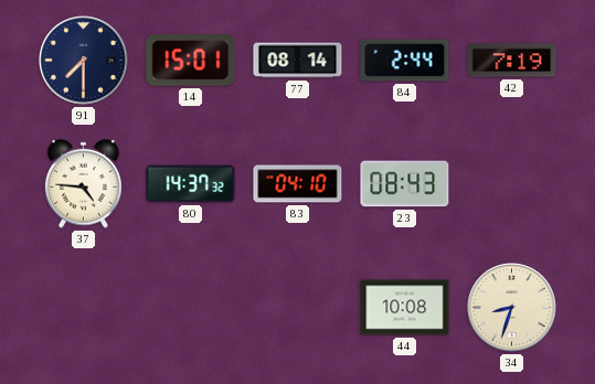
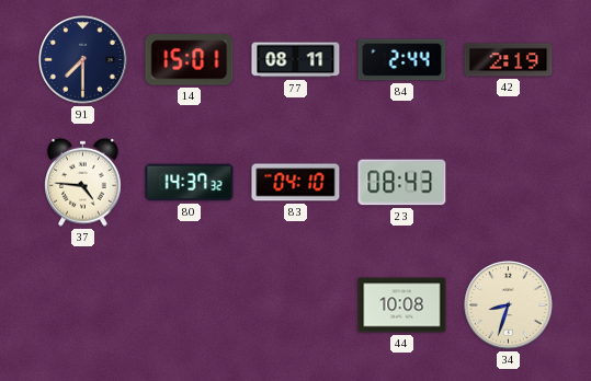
77: 08:14 -> 08:11
42: 7:19 -> 2:19
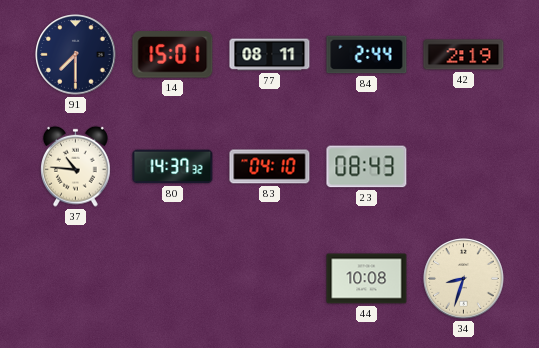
37: 4:46 -> 10:46
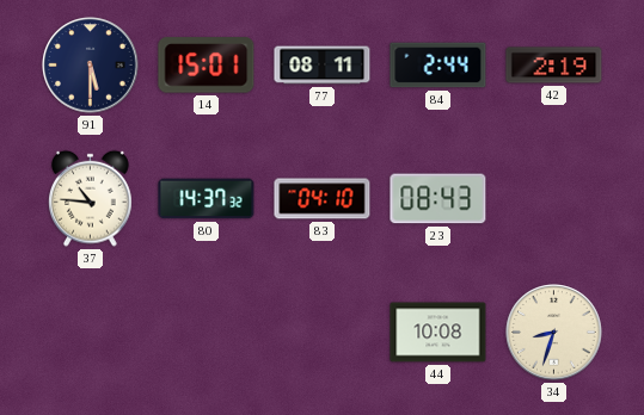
91: 7:30 -> 5:30
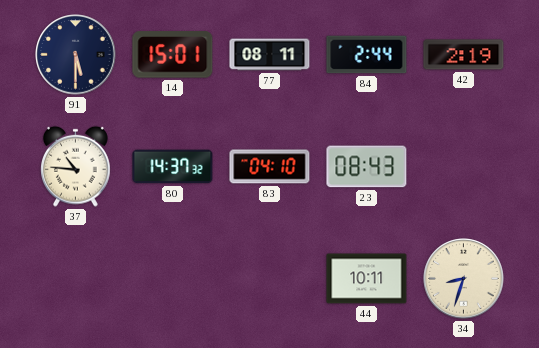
44: 10:08 -> 10:11
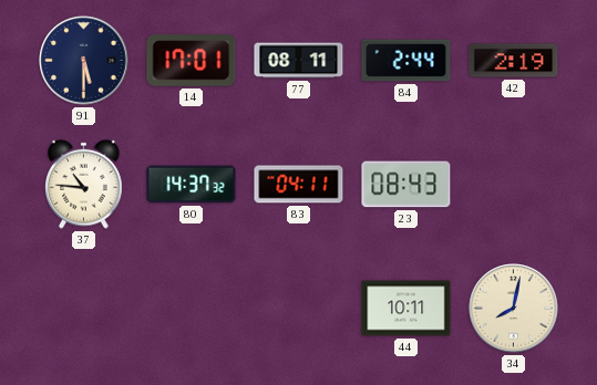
14: 15:01 -> 17:01
83: 04:10 -> 04:11
34: 8:33 -> 8:02
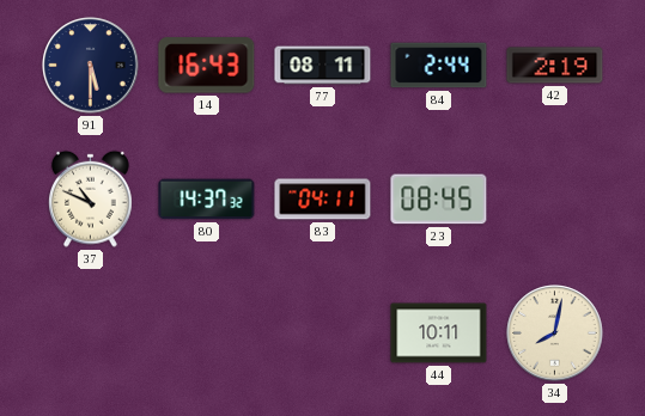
14: 17:01 -> 16:43
37: 10:46 -> 10:49
23: 08:43 -> 08:45
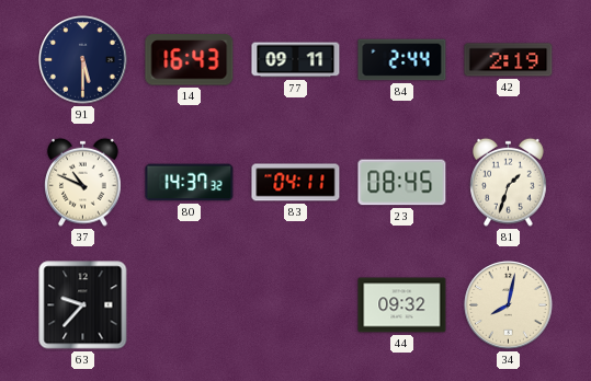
77: 08:11 -> 09:11
81: none -> 1:33
63: none -> 9:37
44: 10:11 -> 09:32
